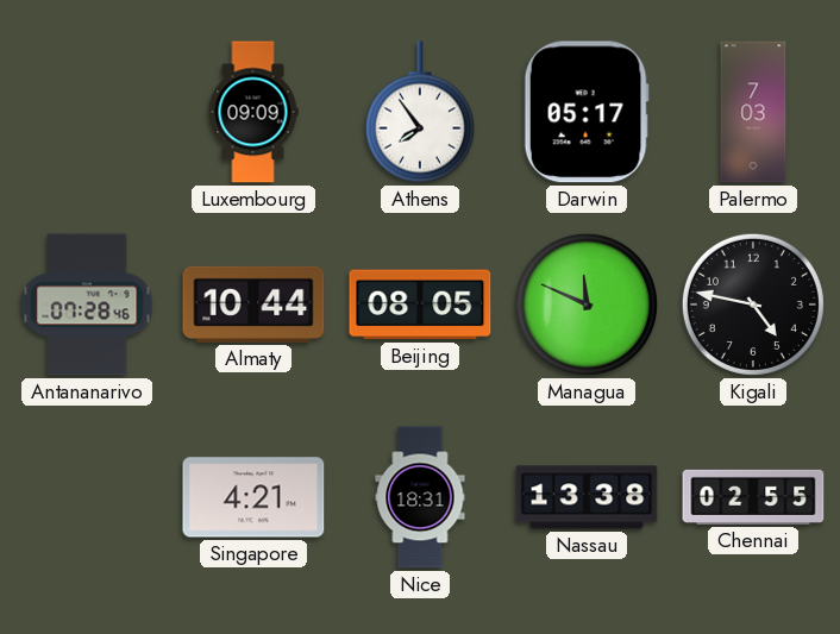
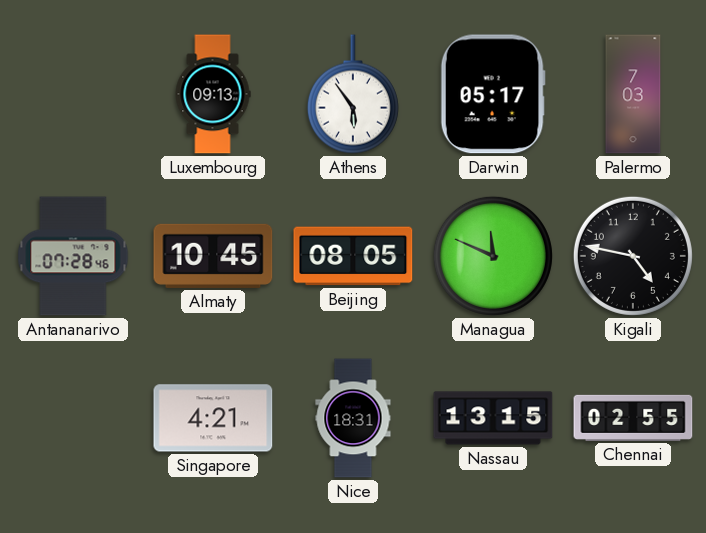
Luxembourg: 09:09 -> 09:13
Athens: 7:54 -> 5:54
Almaty: 10:44 -> 10:45
Nassau: 13:38 -> 13:15
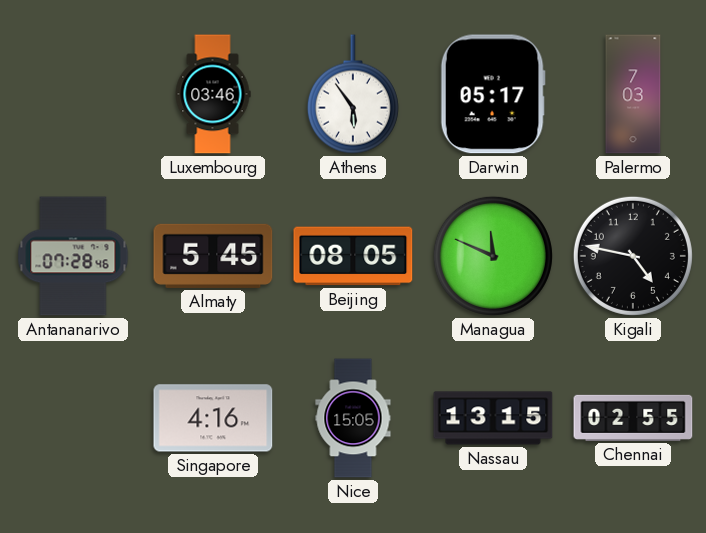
Luxembourg: 09:13 -> 03:46
Almaty: 10:45 -> 5:45
Singapore: 4:21 -> 4:16
Nice: 18:31 -> 15:05
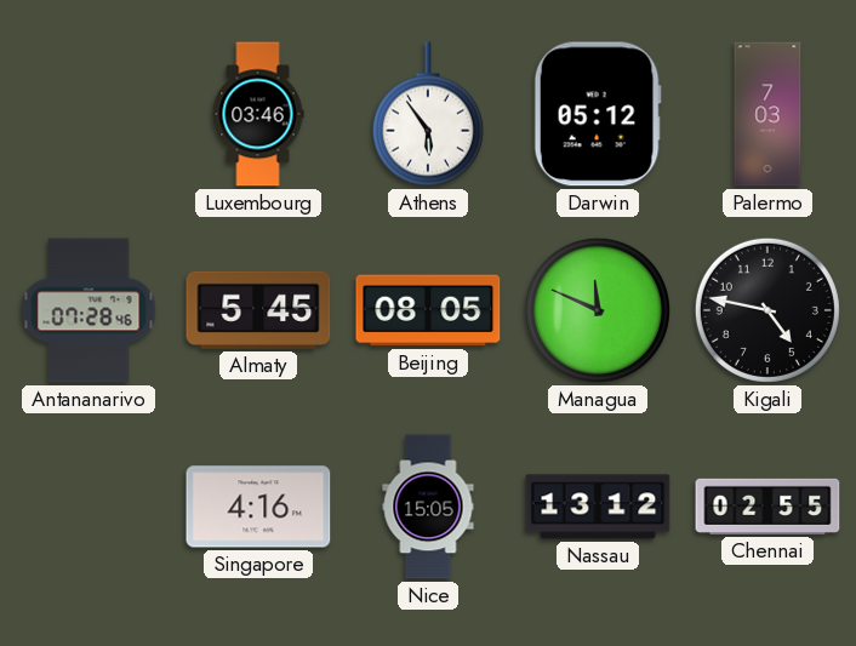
Darwin: 05:17 -> 05:12
Nassau: 13:15 -> 13:12
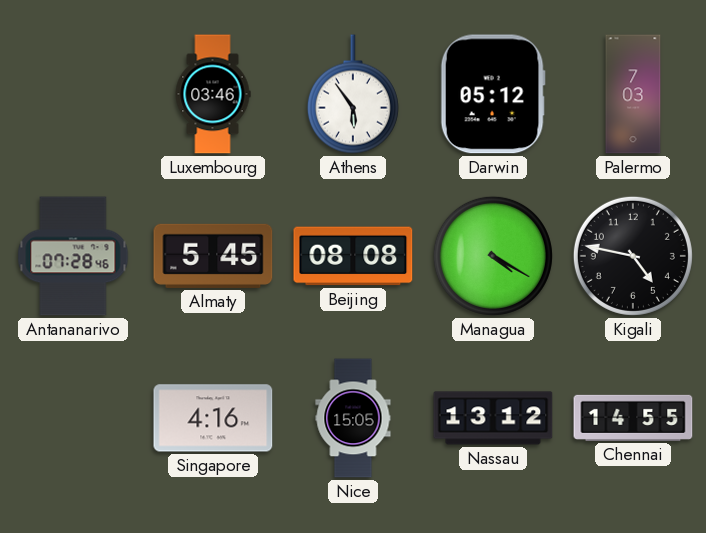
Beijing: 08:05 -> 08:08
Managua: 11:49 -> 4:20
Chennai: 02:55 -> 14:55
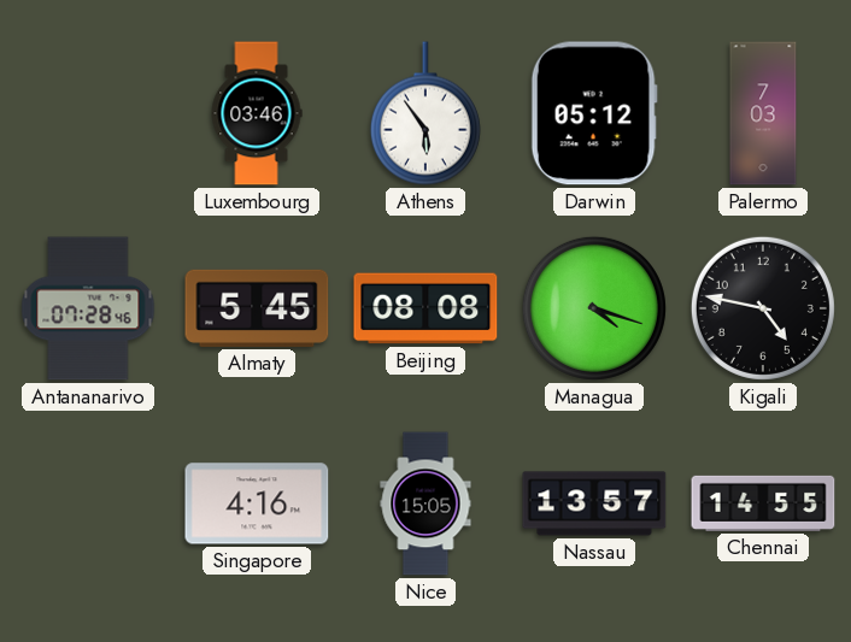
Managua: 4:20 -> 4:18
Nassau: 13:12 -> 13:57
